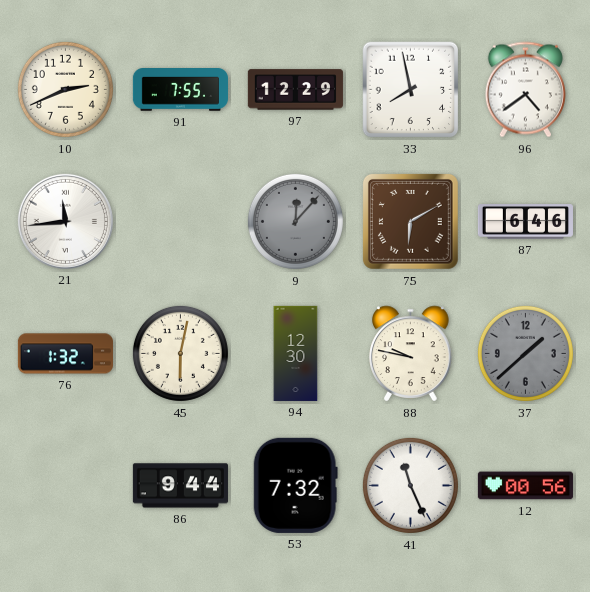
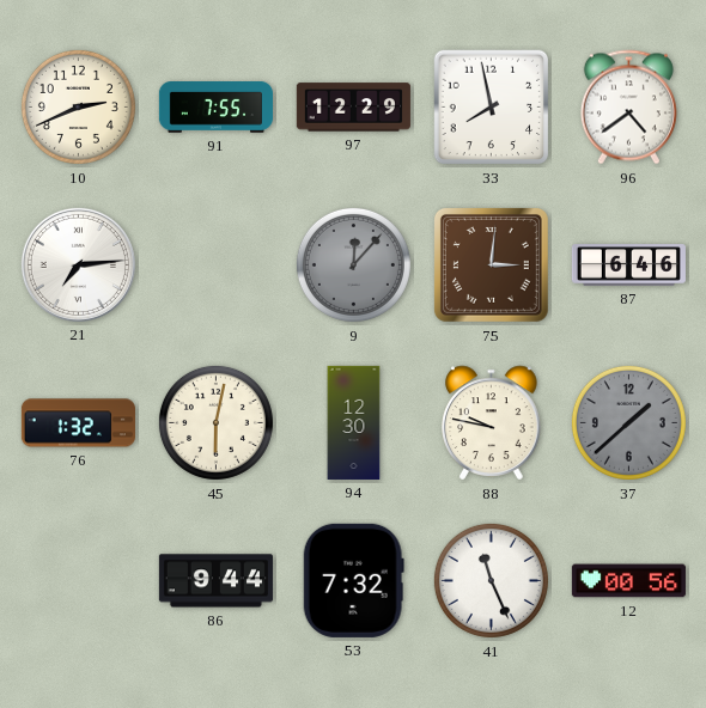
21: 11:44 -> 7:14
75: 6:10 -> 3:01
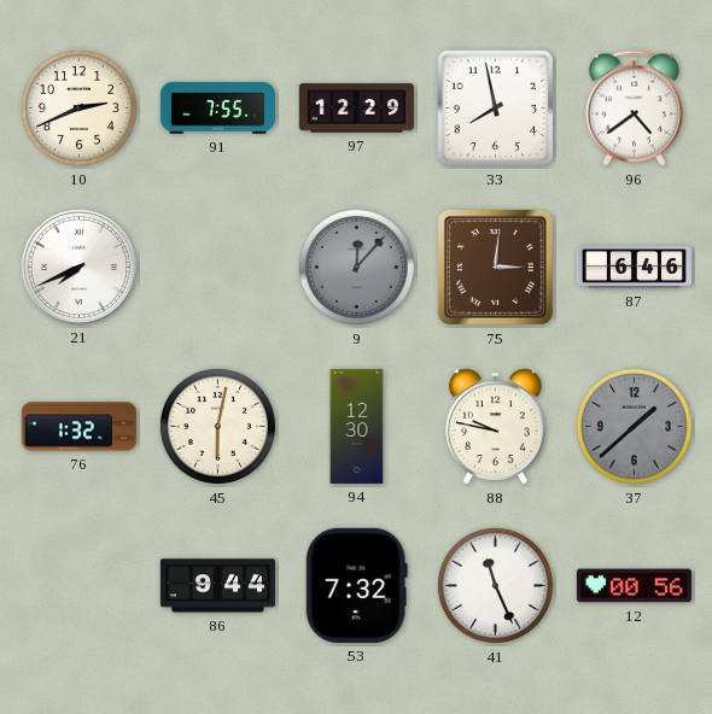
21: 7:14 -> 7:41
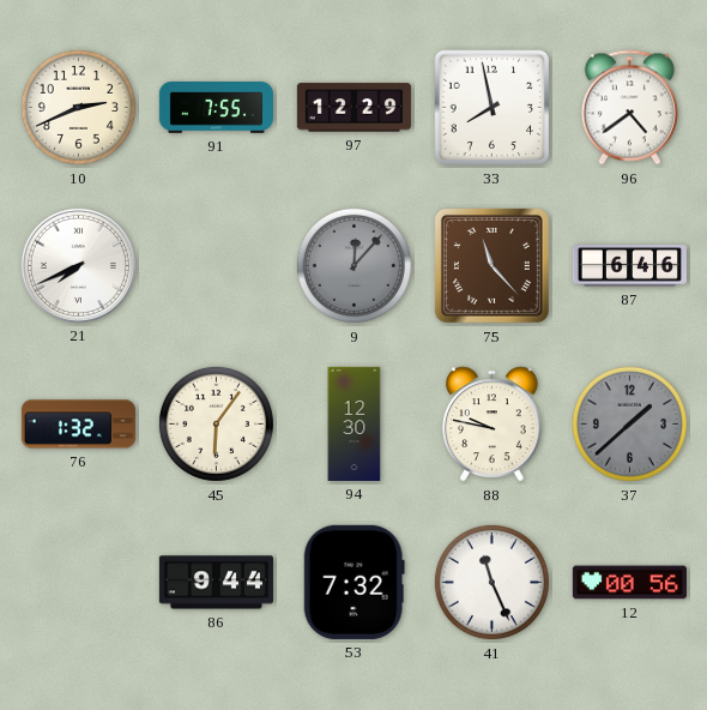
75: 3:01 -> 11:23
45: 6:02 -> 6:06
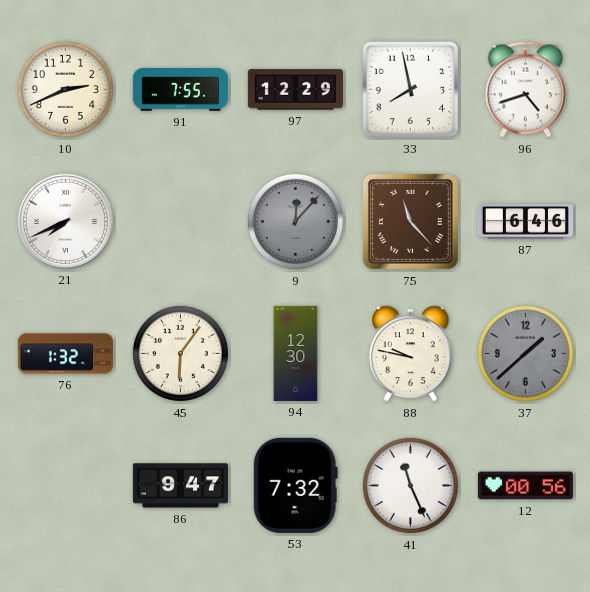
96: 4:39 -> 4:42
86: 9:44 -> 9:47
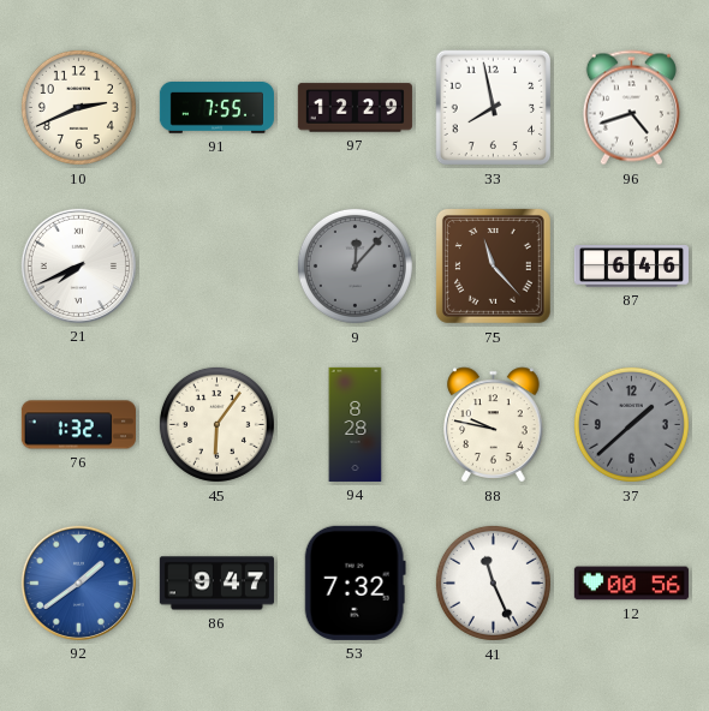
94: 12:30 -> 8:28
92: none -> 1:39
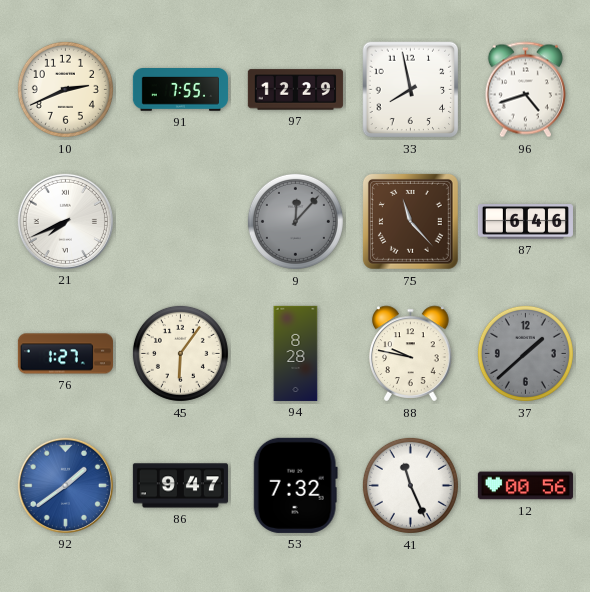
76: 1:32 -> 1:27
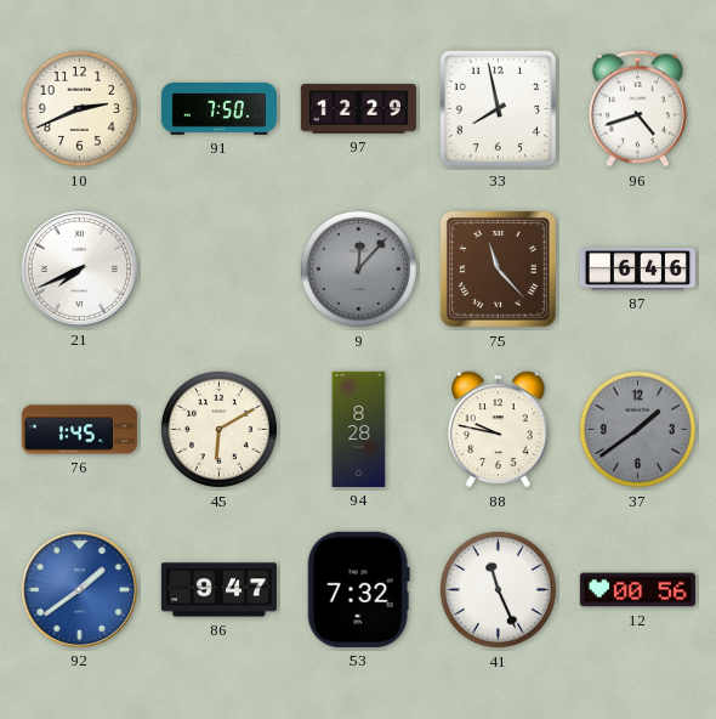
91: 7:55 -> 7:50
76: 1:27 -> 1:45
45: 6:06 -> 6:10
37: 1:38 -> 1:39
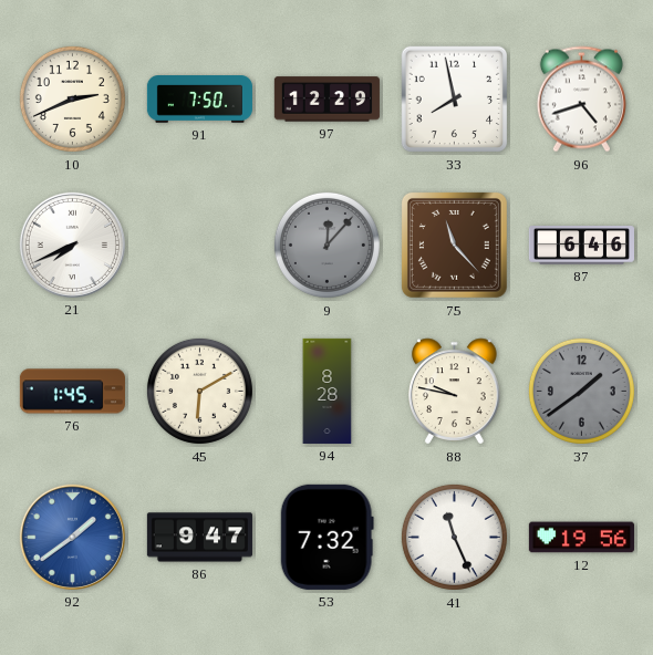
12: 00:56 -> 19:56
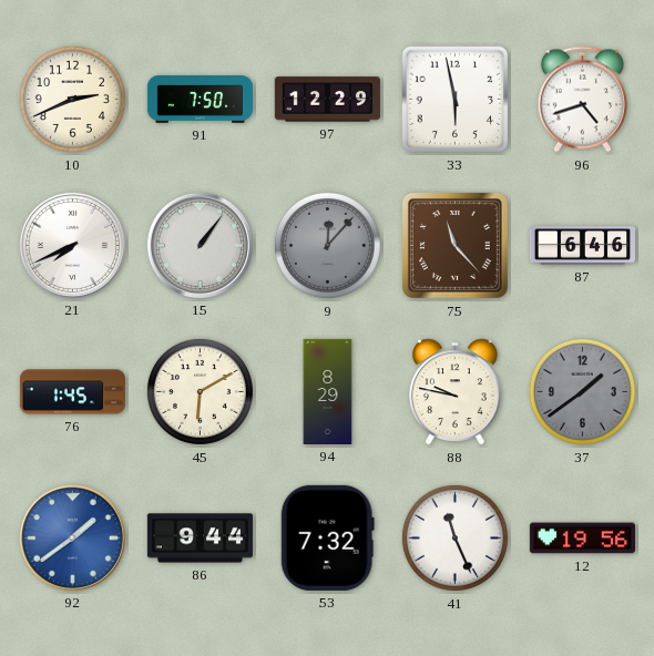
33: 7:58 -> 5:58
15: none -> 1:06
94: 8:28 -> 8:29
86: 9:47 -> 9:44
